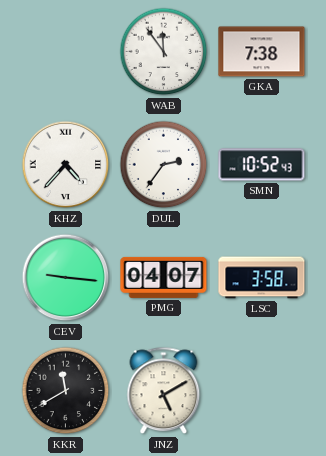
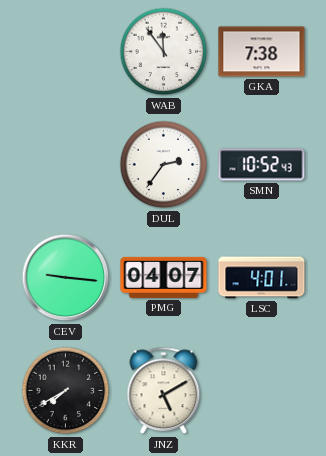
KHZ: 4:37 -> none
LSC: 3:58 -> 4:01
KKR: 11:40 -> 7:40
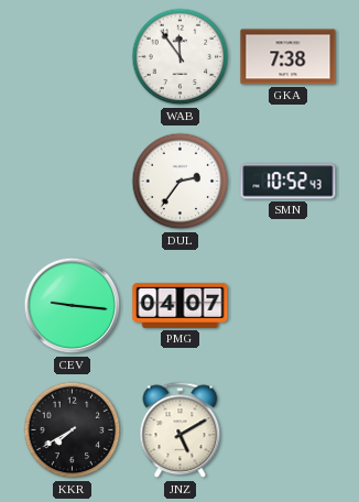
LSC: 4:01 -> none
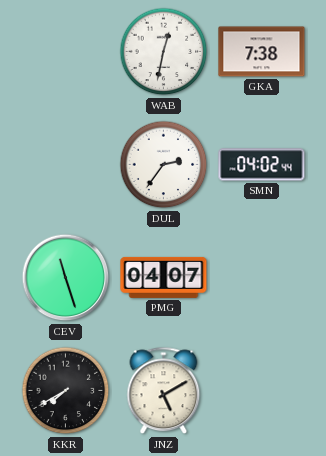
WAB: 11:54 -> 12:32
SMN: 10:52 -> 04:02
CEV: 9:16 -> 11:27
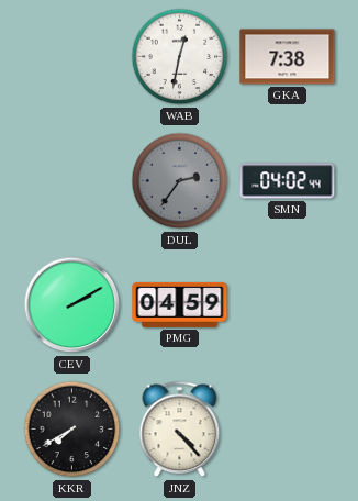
DUL dial: white -> grey
CEV: 11:27 -> 2:10
PMG: 04:07 -> 04:59
JNZ: 5:10 -> 4:23
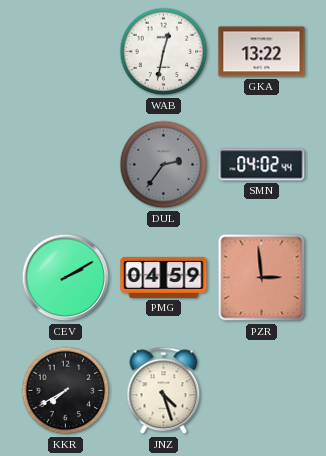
GKA: 7:38 -> 13:22
PZR: none -> 2:59
JNZ: 4:23 -> 4:27
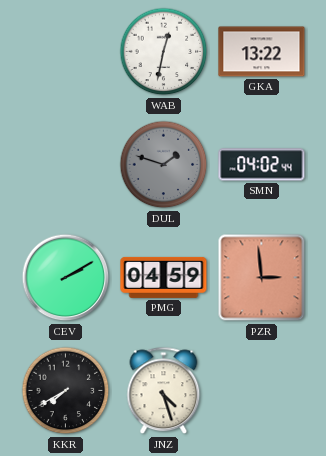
DUL: 2:36 -> 1:48
